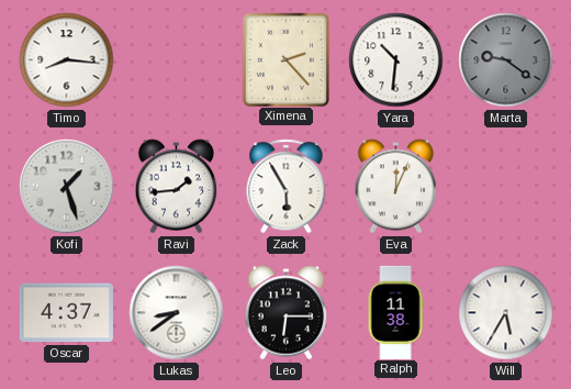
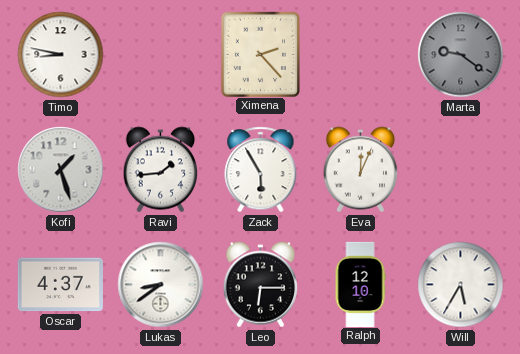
Timo: 8:16 -> 8:47
Yara: 10:31 -> none
Ralph: 11:38 -> 12:10
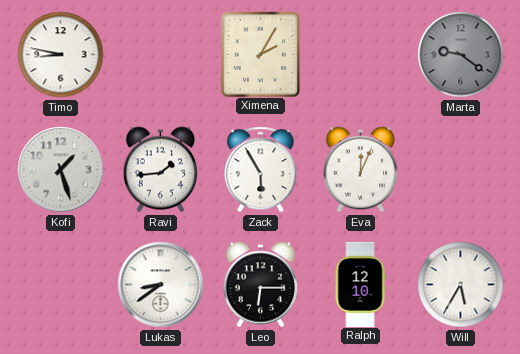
Ximena: 2:23 -> 2:05
Oscar: 4:37 -> none
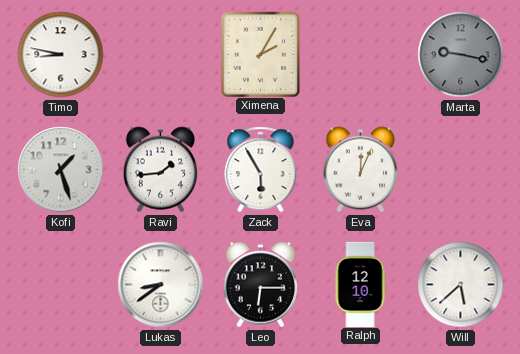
Marta: 9:21 -> 9:17
Will: 5:35 -> 5:38
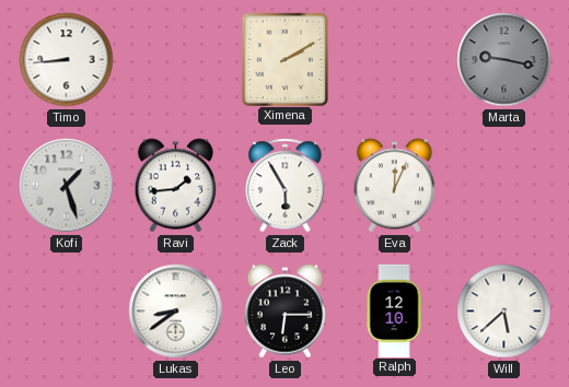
Timo: 8:47 -> 8:44
Ximena: 2:05 -> 2:10
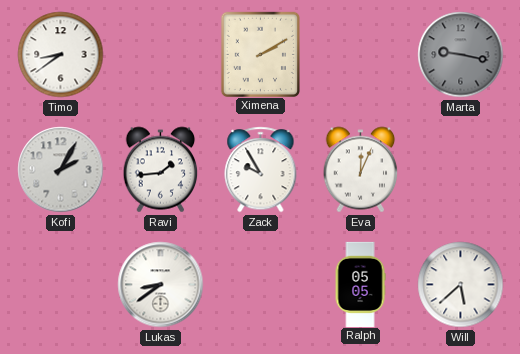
Timo: 8:44 -> 8:39
Kofi: 1:27 -> 2:05
Zack: 5:55 -> 9:55
Leo: 6:15 -> none
Ralph: 12:10 -> 05:05
